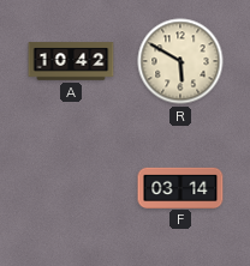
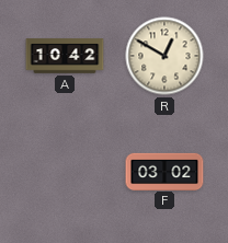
R: 5:50 -> 12:50
F: 03:14 -> 03:02
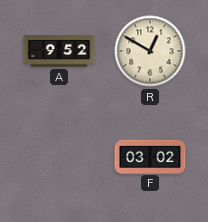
A: 10:42 -> 9:52
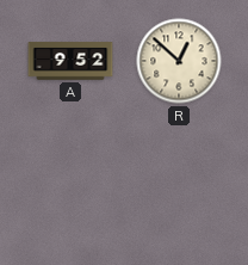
R: 12:50 -> 12:52
F: 03:02 -> none
